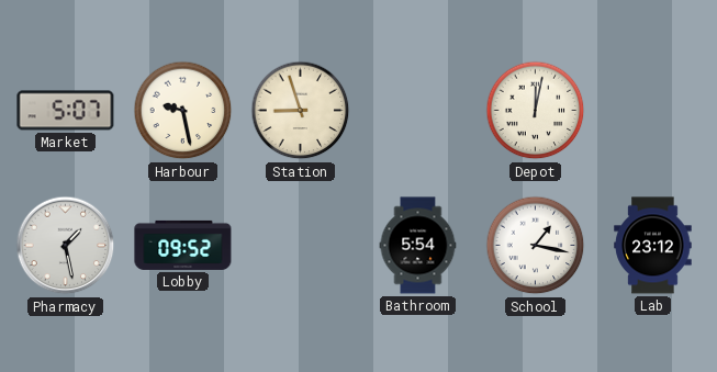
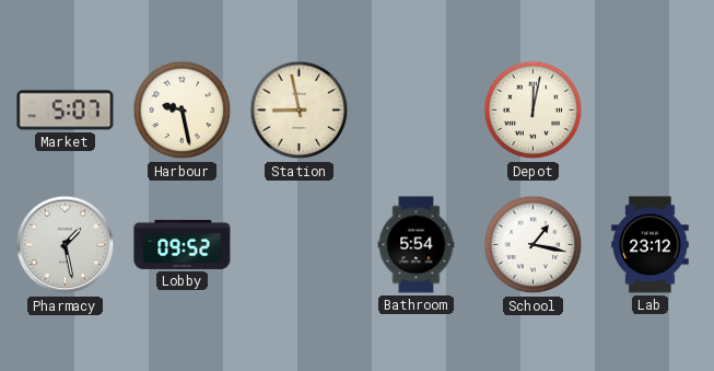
Station: 8:57 -> 8:58
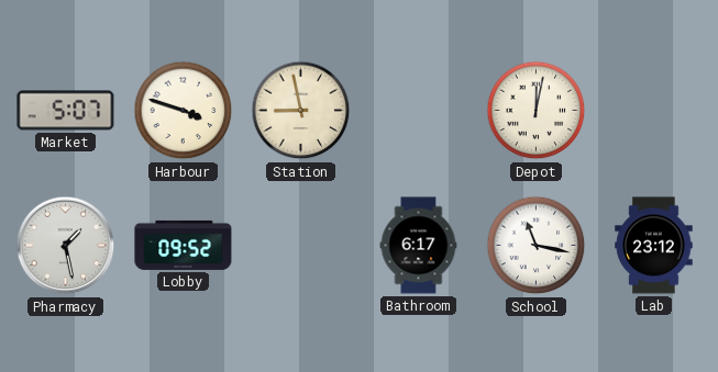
Harbour: 9:28 -> 3:48
Bathroom: 5:54 -> 6:17
School: 1:17 -> 11:17
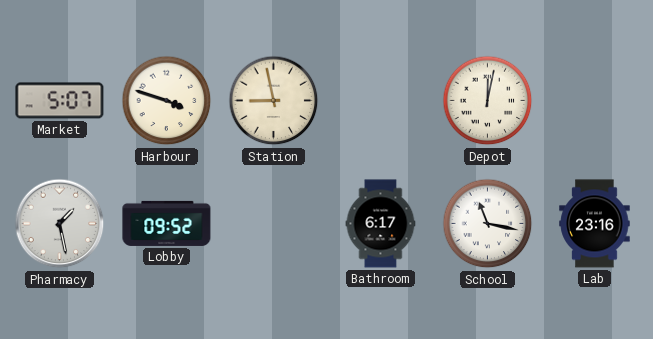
Lab: 23:12 -> 23:16
